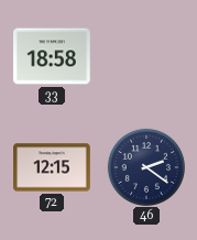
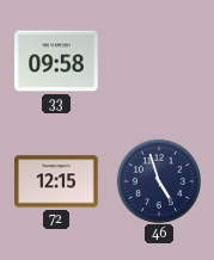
33: 18:58 -> 09:58
46: 2:21 -> 4:57
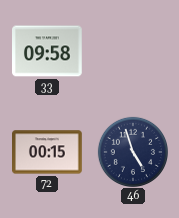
72: 12:15 -> 00:15
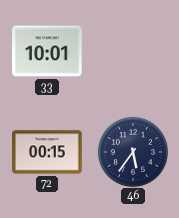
33: 09:58 -> 10:01
46: 4:57 -> 5:36
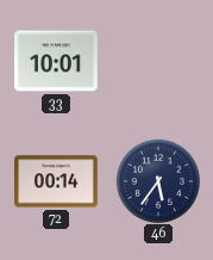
72: 00:15 -> 00:14
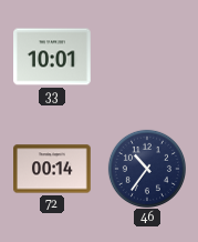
46: 5:36 -> 10:36
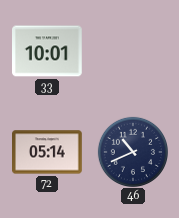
72: 00:14 -> 05:14
46: 10:36 -> 10:41
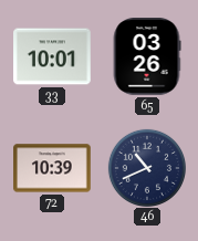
65: none -> 03:26
72: 05:14 -> 10:39
